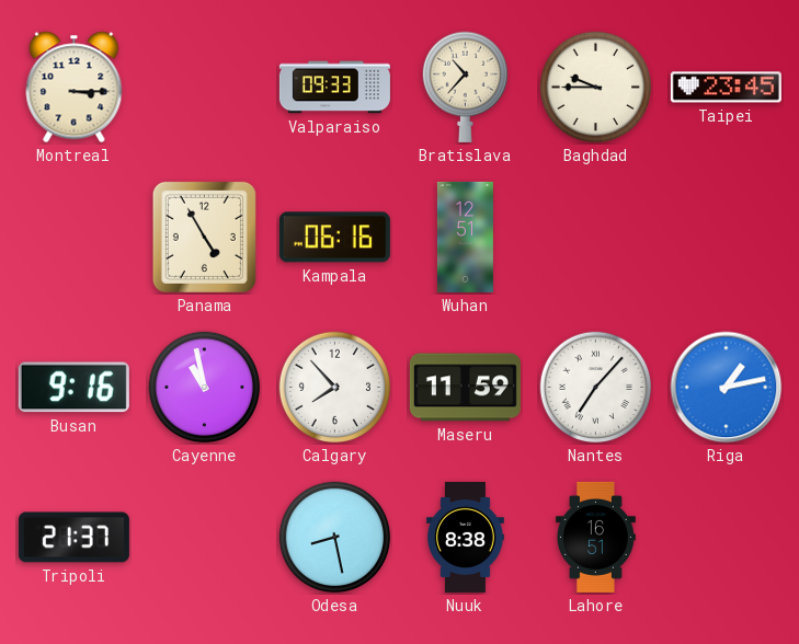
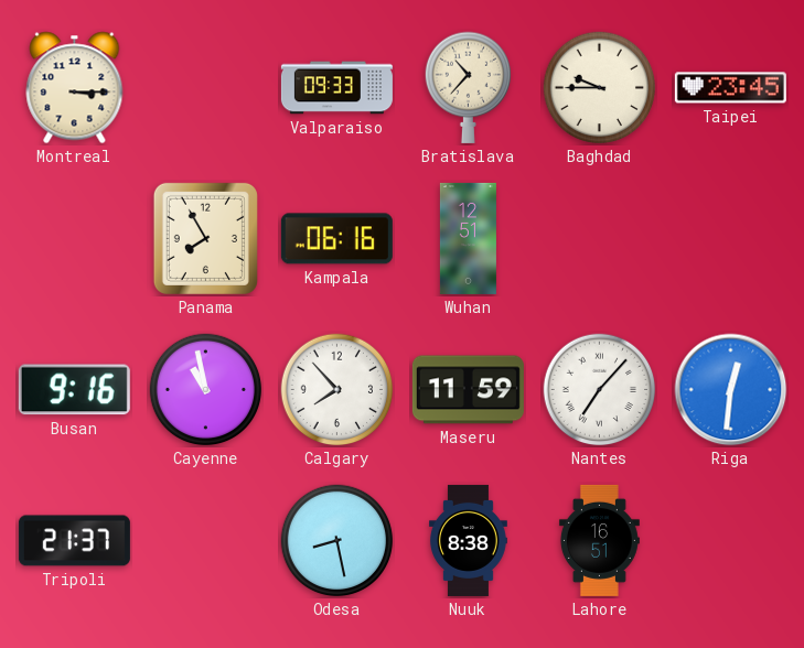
Panama: 4:55 -> 7:55
Riga: 1:13 -> 12:31
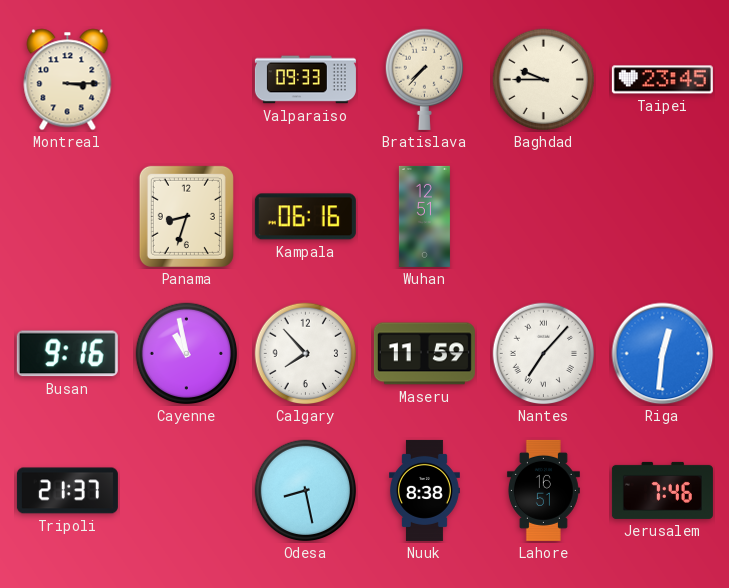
Bratislava: 10:37 -> 7:37
Panama: 7:55 -> 8:33
Jerusalem: none -> 7:46
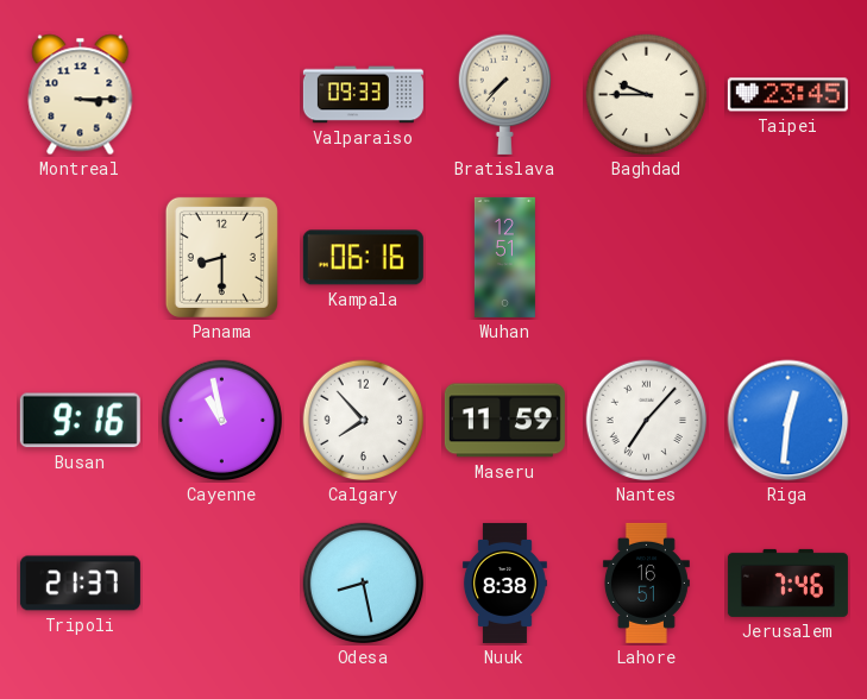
Panama: 8:33 -> 8:30
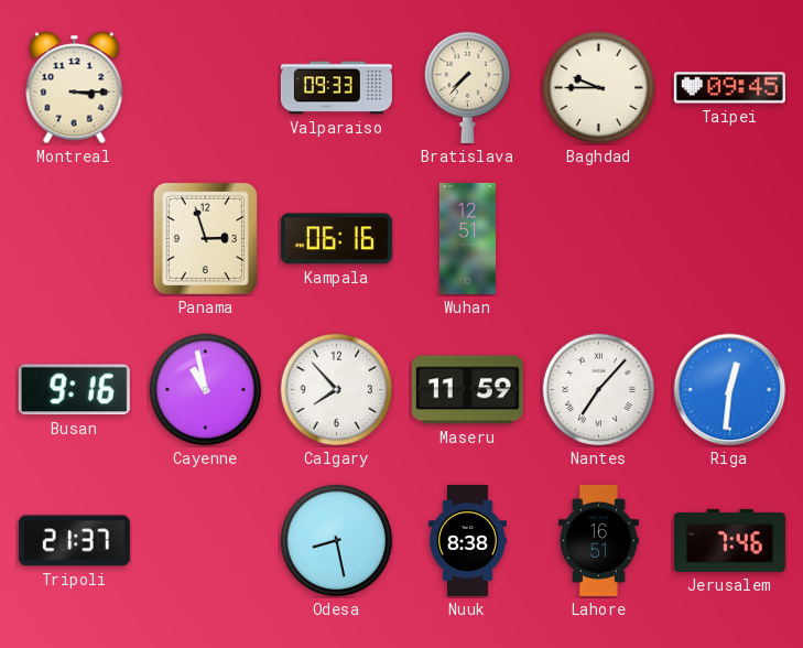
Taipei: 23:45 -> 09:45
Panama: 8:30 -> 2:57
